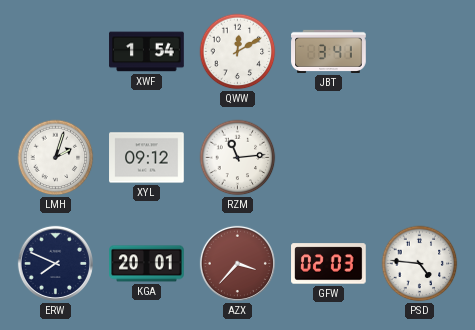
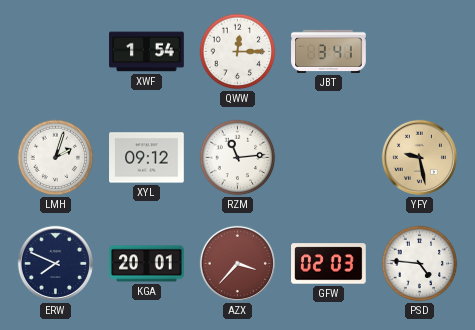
QWW: 12:10 -> 12:15
YFY: none -> 9:28
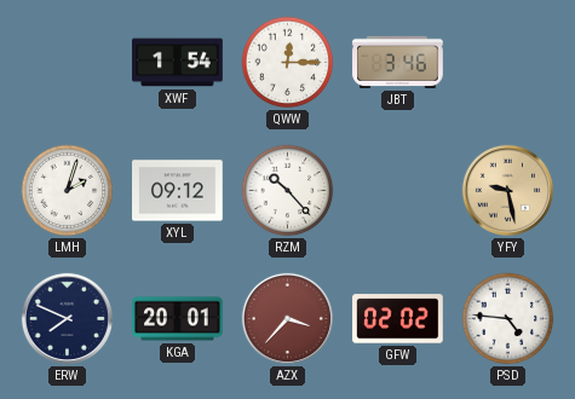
JBT: 3:41 -> 3:46
RZM: 11:14 -> 10:23
GFW: 02:03 -> 02:02
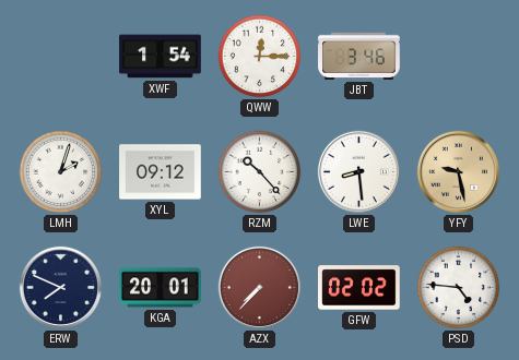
LWE: none -> 8:29
AZX: 3:37 -> 7:37
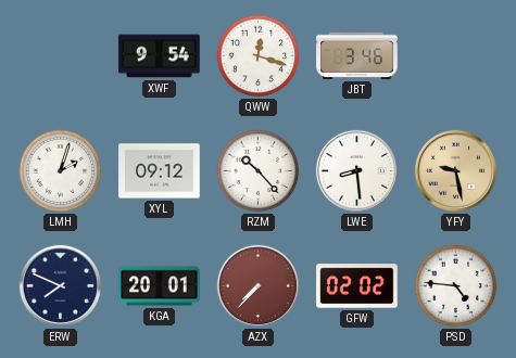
XWF: 1:54 -> 9:54
QWW: 12:15 -> 12:18
